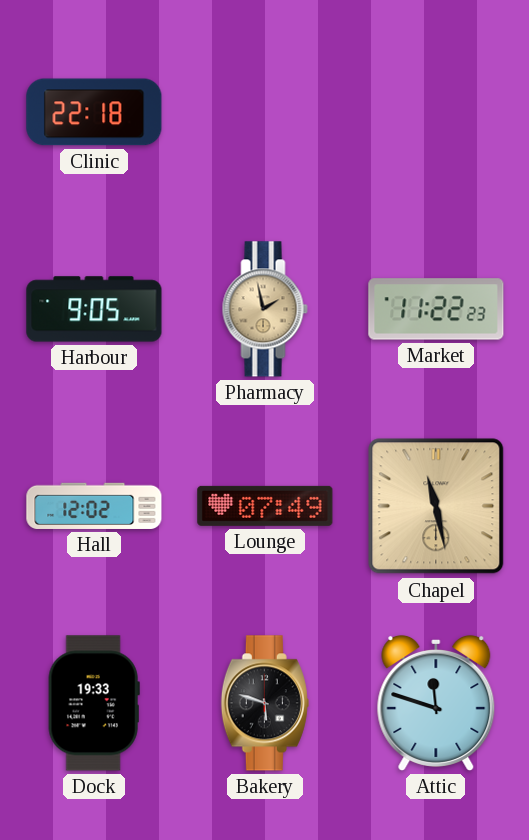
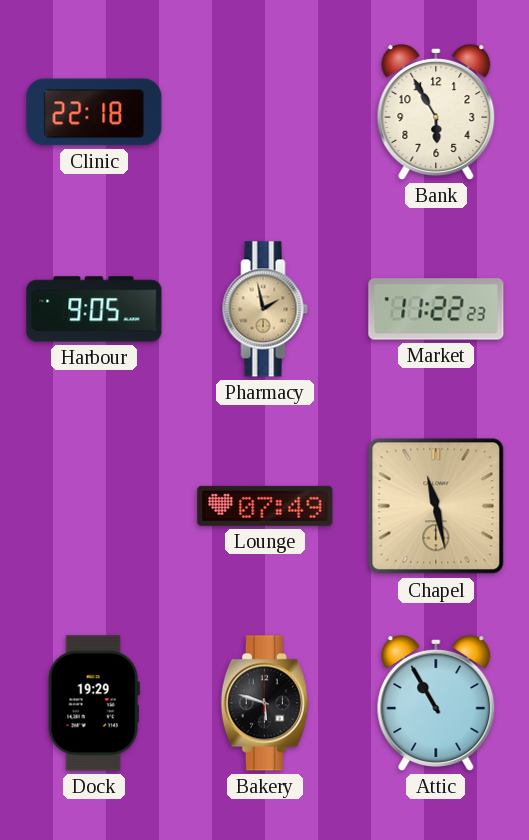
Bank: none -> 5:55
Hall: 12:02 -> none
Dock: 19:33 -> 19:29
Attic: 11:48 -> 10:55
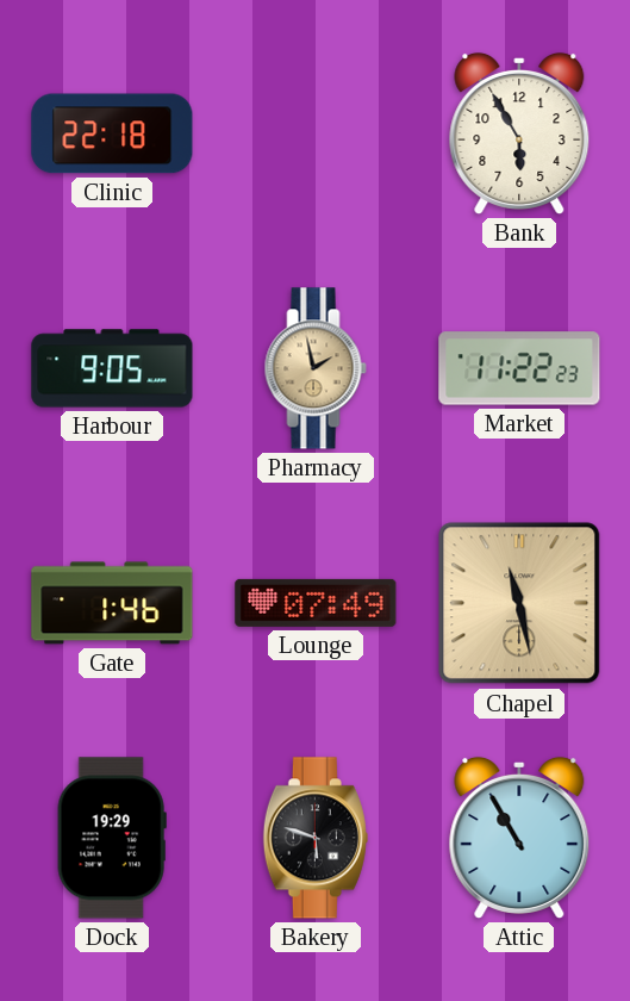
Gate: none -> 1:46
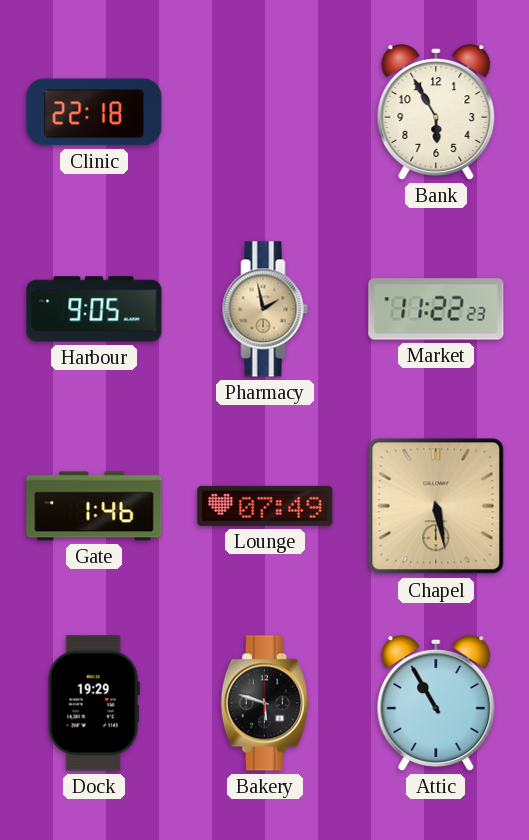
Chapel: 11:28 -> 5:28
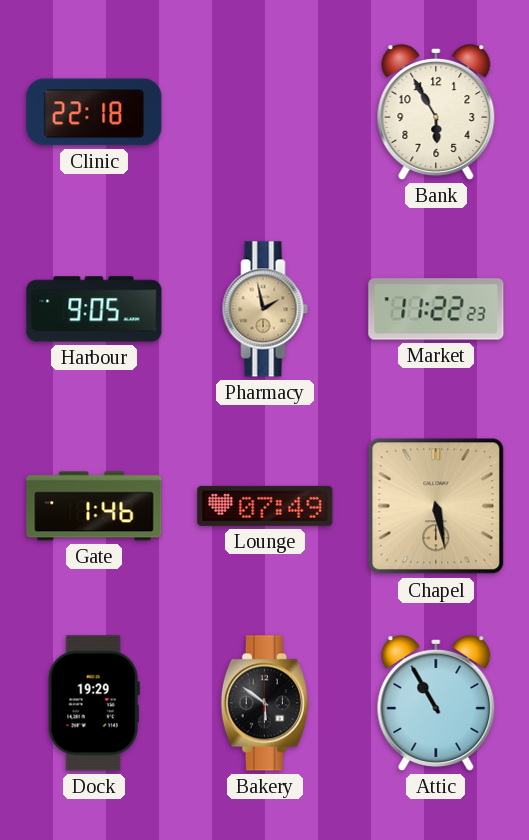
Bakery: 5:48 -> 5:51
